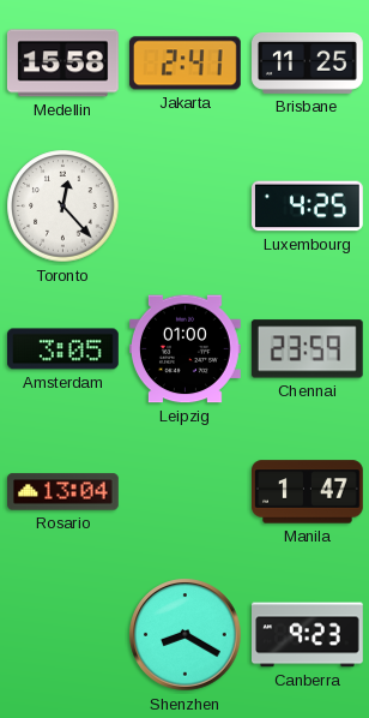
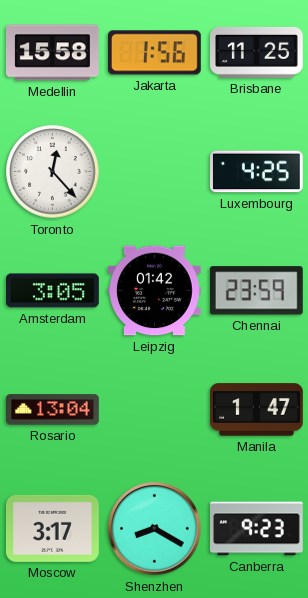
Jakarta: 2:41 -> 1:56
Leipzig: 01:00 -> 01:42
Moscow: none -> 3:17
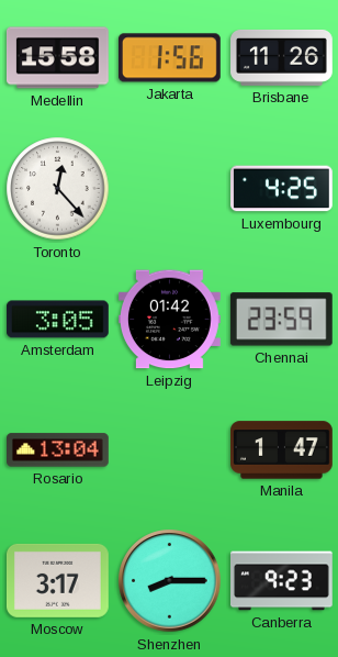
Brisbane: 11:25 -> 11:26
Shenzhen: 8:20 -> 8:15
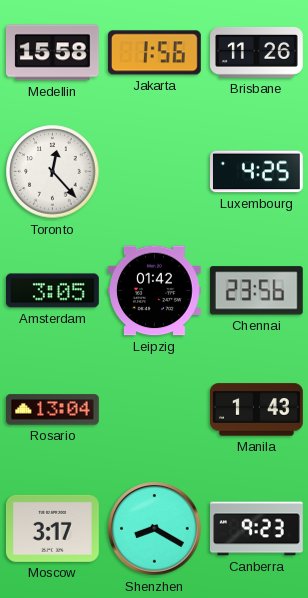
Chennai: 23:59 -> 23:56
Manila: 1:47 -> 1:43
Shenzhen: 8:15 -> 8:20
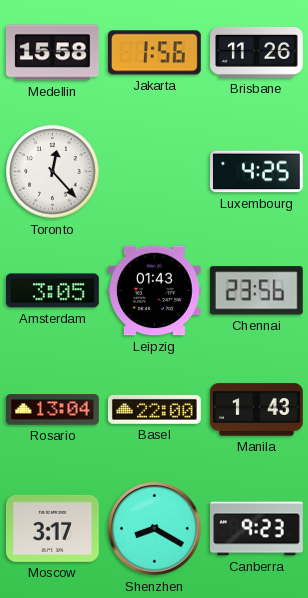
Leipzig: 01:42 -> 01:43
Basel: none -> 22:00
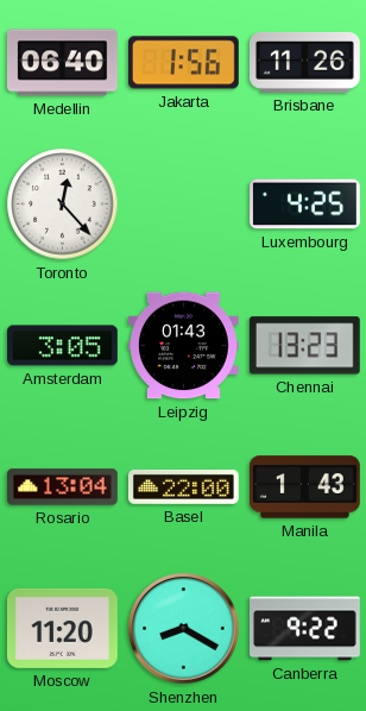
Medellin: 15:58 -> 06:40
Chennai: 23:56 -> 13:23
Moscow: 3:17 -> 11:20
Canberra: 9:23 -> 9:22
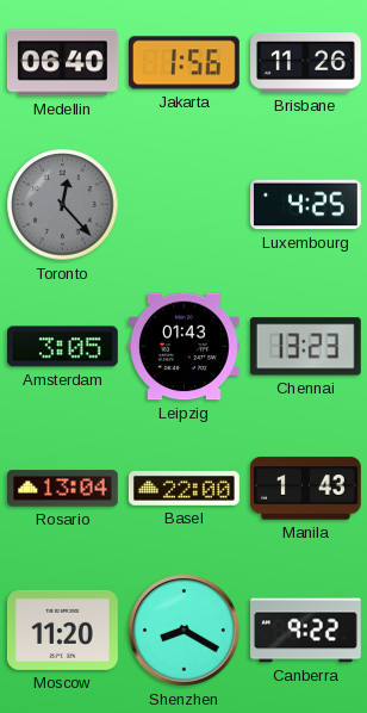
Toronto dial: white -> grey
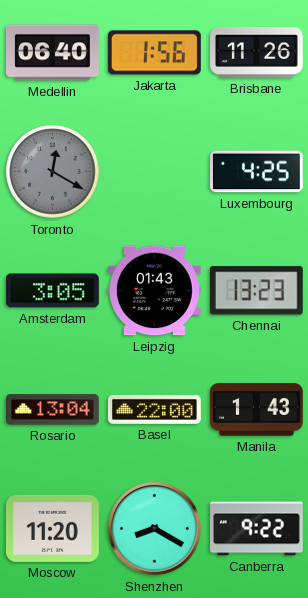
Toronto: 12:23 -> 12:20
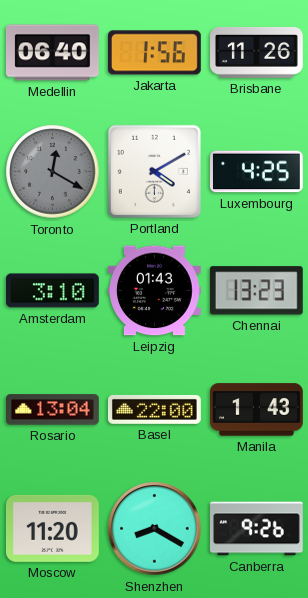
Portland: none -> 4:10
Amsterdam: 3:05 -> 3:10
Canberra: 9:22 -> 9:26
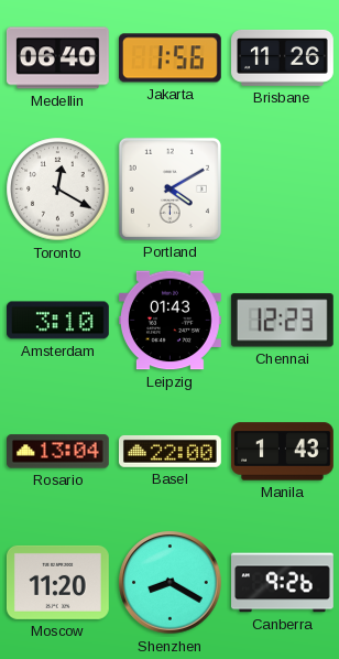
Toronto dial: grey -> white
Luxembourg: 4:25 -> none
Chennai: 13:23 -> 12:23
